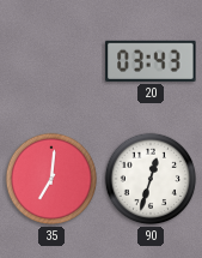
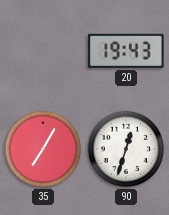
20: 03:43 -> 19:43
35: 7:01 -> 7:05
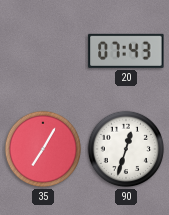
20: 19:43 -> 07:43
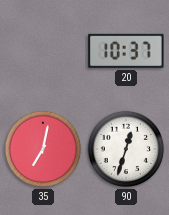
20: 07:43 -> 10:37
35: 7:05 -> 7:02
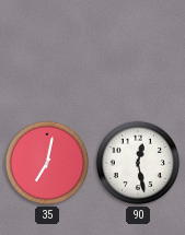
20: 10:37 -> none
90: 12:33 -> 12:28
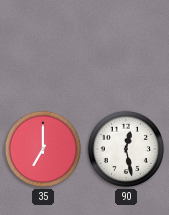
35: 7:02 -> 7:00
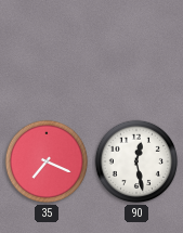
35: 7:00 -> 7:19
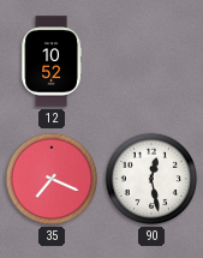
12: none -> 10:52
